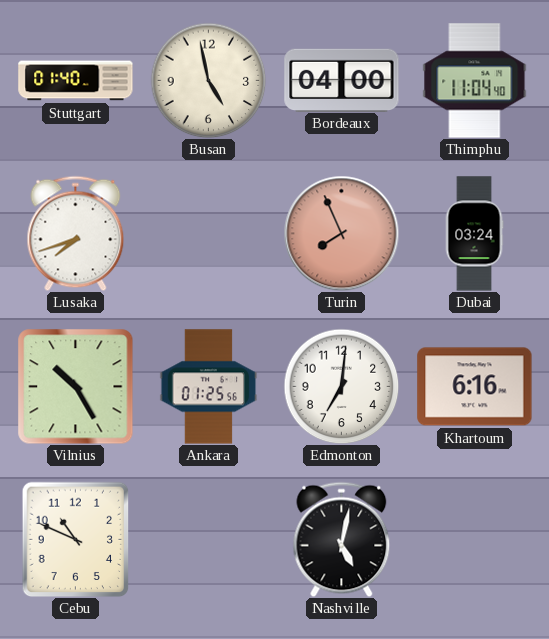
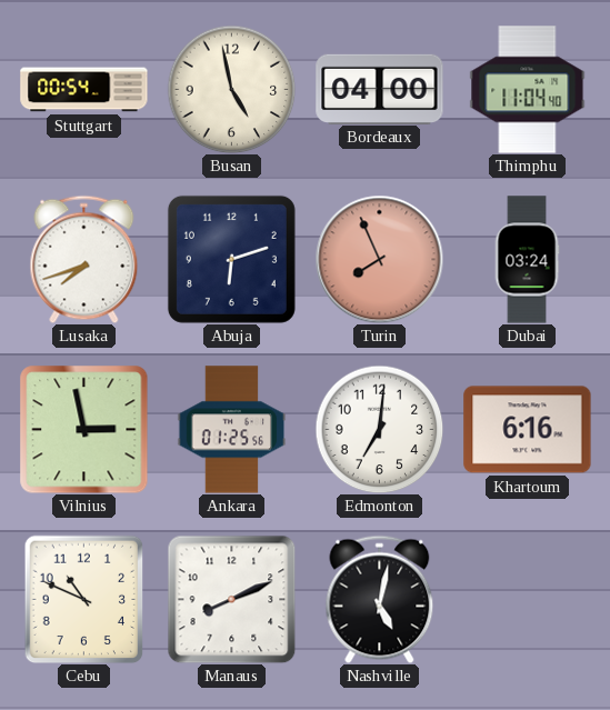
Stuttgart: 01:40 -> 00:54
Abuja: none -> 6:12
Vilnius: 10:25 -> 2:58
Manaus: none -> 8:11
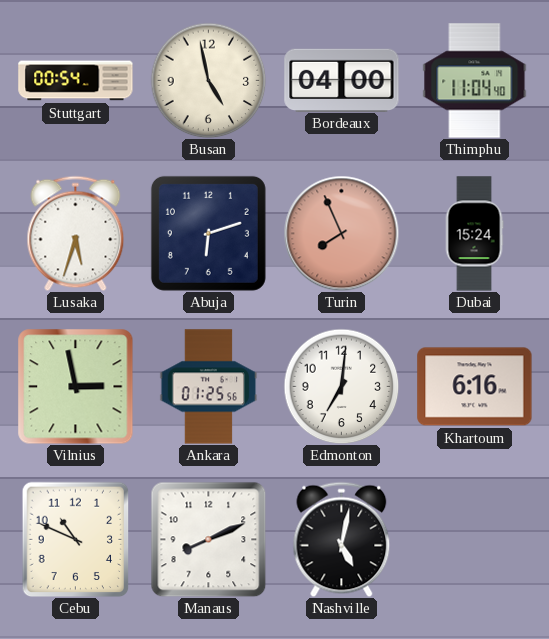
Lusaka: 7:42 -> 5:33
Dubai: 03:24 -> 15:24
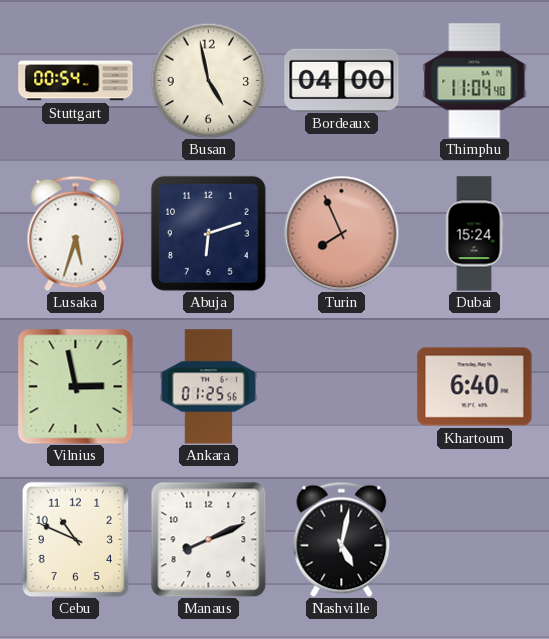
Edmonton: 7:01 -> none
Khartoum: 6:16 -> 6:40
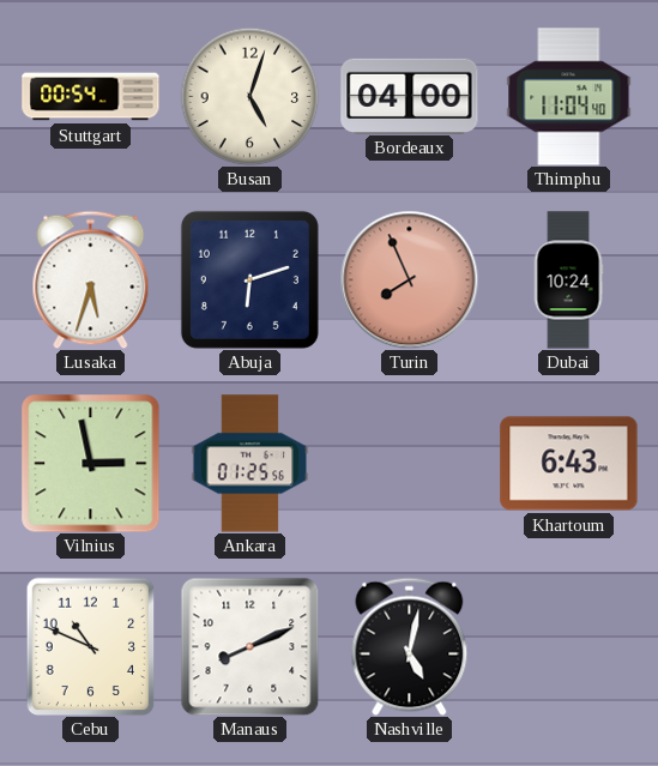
Busan: 4:58 -> 5:03
Dubai: 15:24 -> 10:24
Khartoum: 6:40 -> 6:43
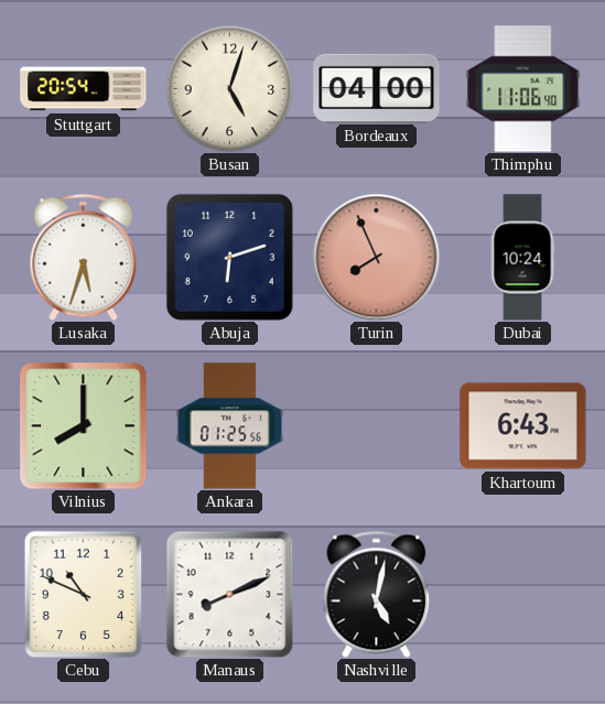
Stuttgart: 00:54 -> 20:54
Thimphu: 11:04 -> 11:06
Vilnius: 2:58 -> 8:00
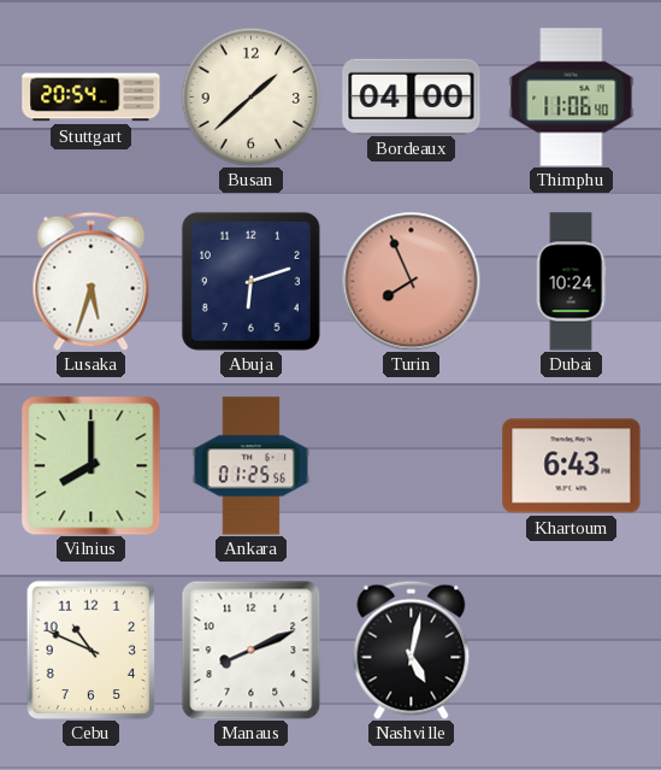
Busan: 5:03 -> 1:38
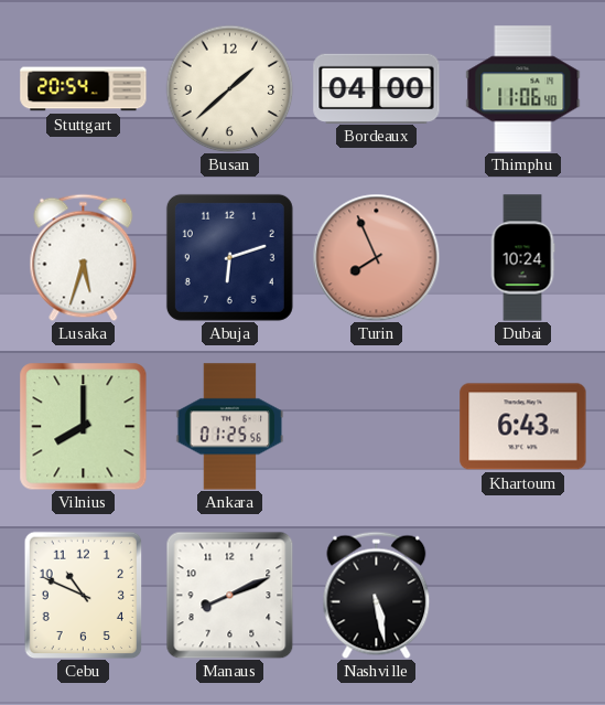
Nashville: 5:02 -> 5:28
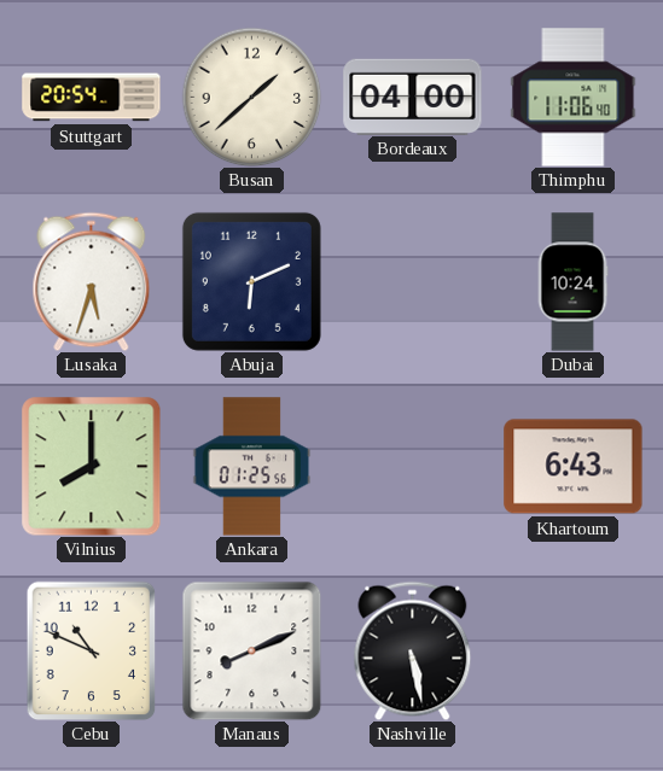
Abuja: 6:12 -> 6:11
Turin: 7:56 -> none
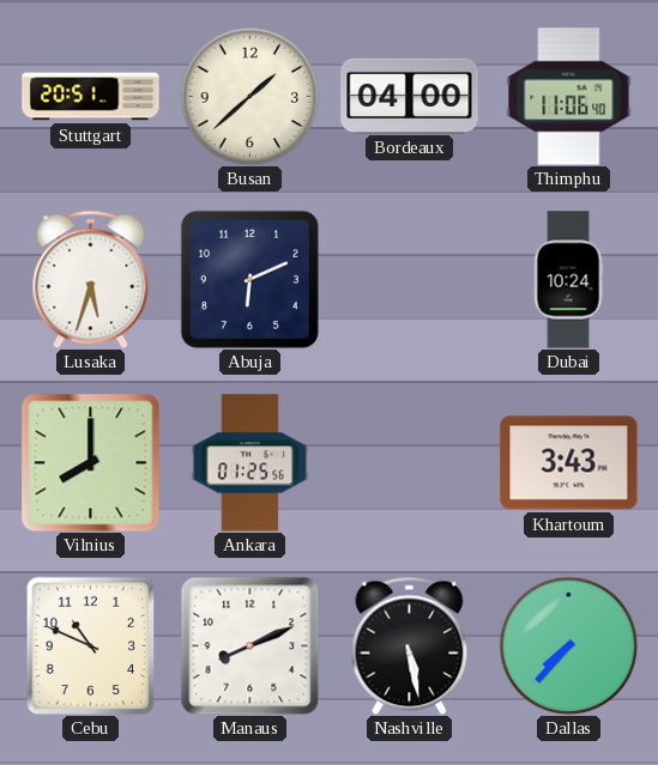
Stuttgart: 20:54 -> 20:51
Khartoum: 6:43 -> 3:43
Dallas: none -> 7:37
